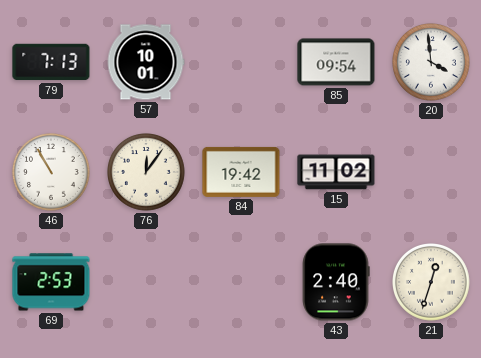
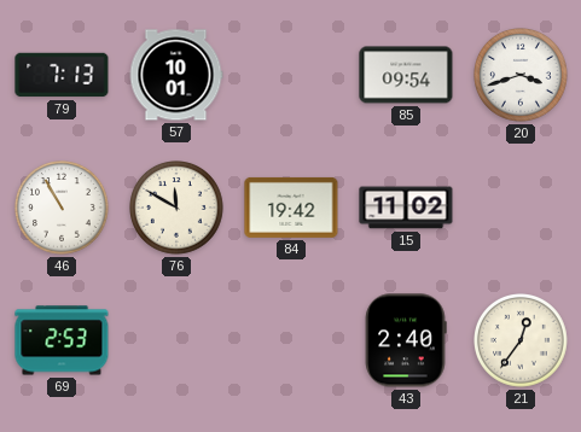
20: 3:59 -> 3:42
76: 12:06 -> 11:50
21: 12:33 -> 12:36
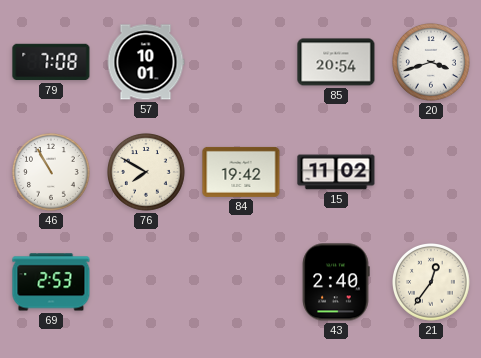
79: 7:13 -> 7:08
85: 09:54 -> 20:54
76: 11:50 -> 7:50
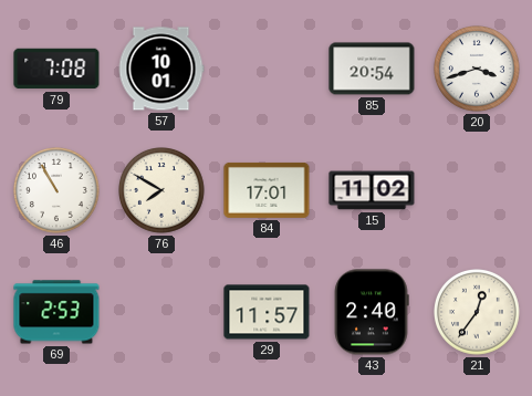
84: 19:42 -> 17:01
29: none -> 11:57
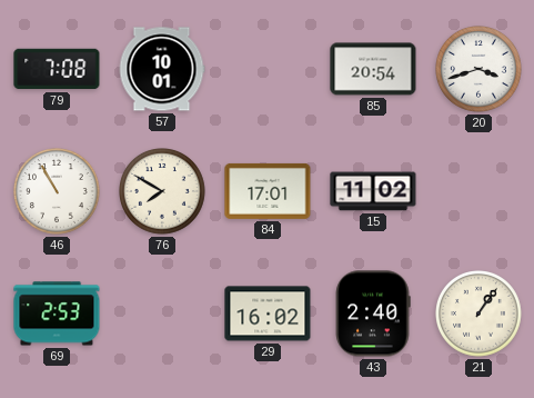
29: 11:57 -> 16:02
21: 12:36 -> 1:06
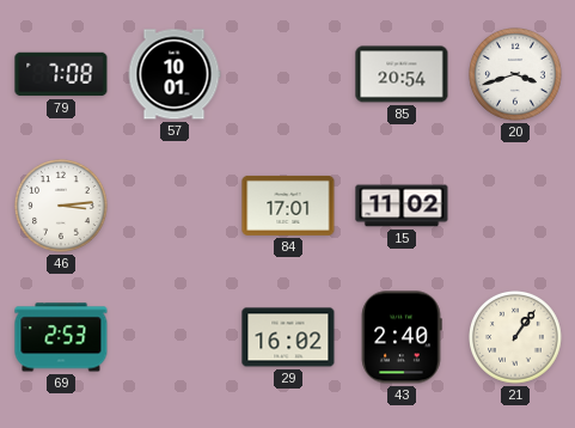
46: 10:55 -> 3:14
76: 7:50 -> none
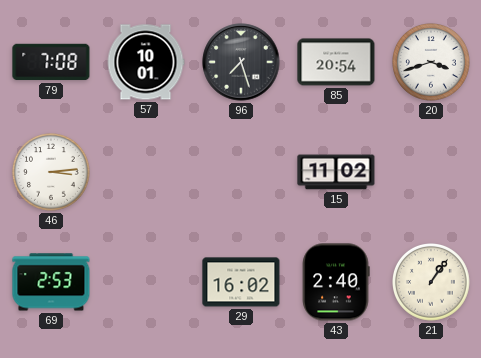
96: none -> 7:27
84: 17:01 -> none
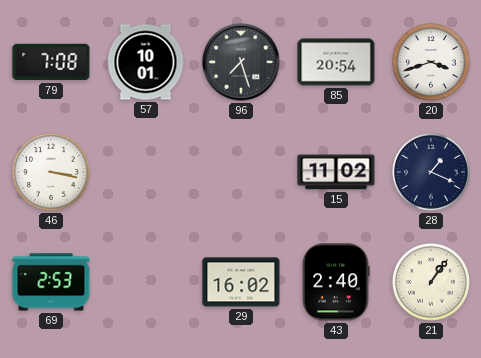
46: 3:14 -> 3:17
28: none -> 1:19
